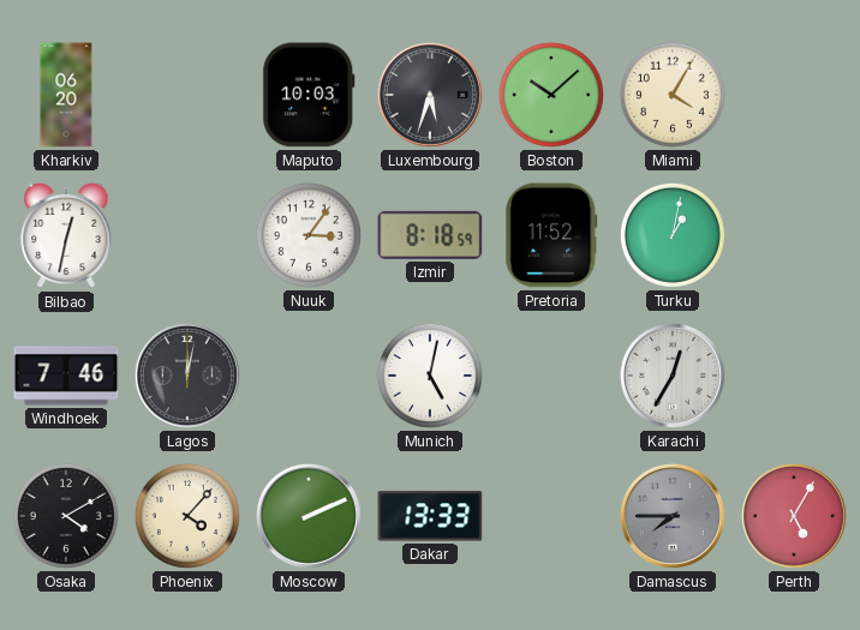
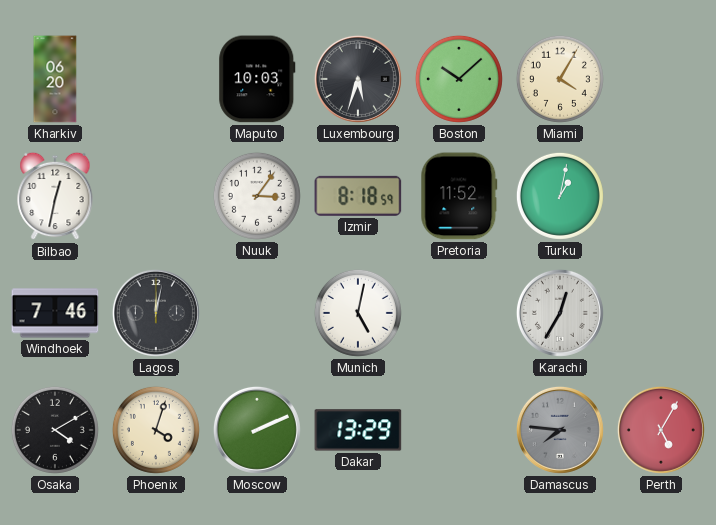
Phoenix: 4:07 -> 4:03
Dakar: 13:33 -> 13:29
Damascus: 7:45 -> 7:46
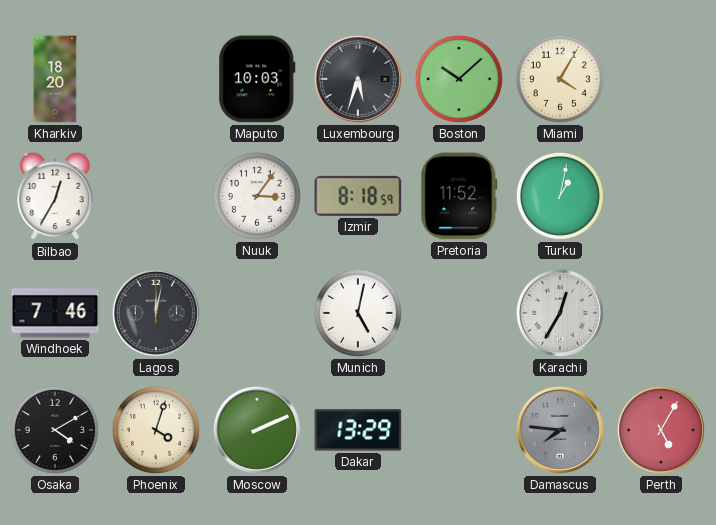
Kharkiv: 06:20 -> 18:20
Bilbao: 12:32 -> 12:35
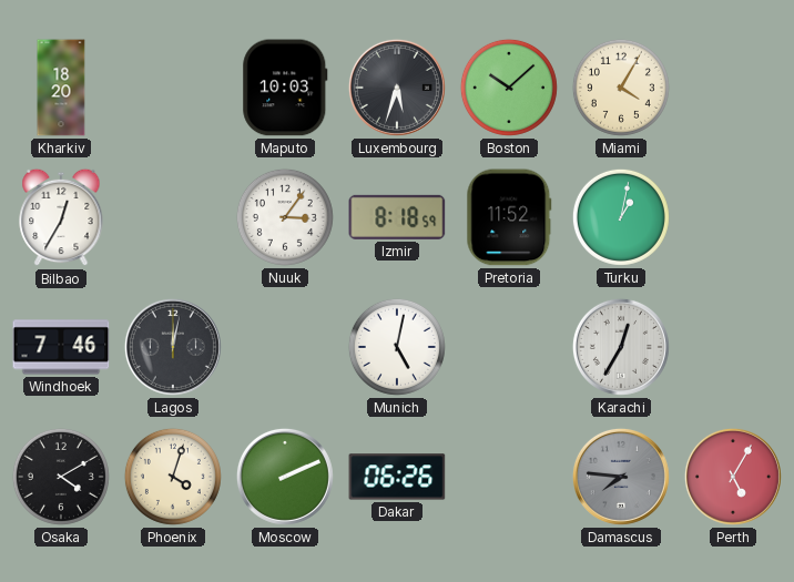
Dakar: 13:29 -> 06:26
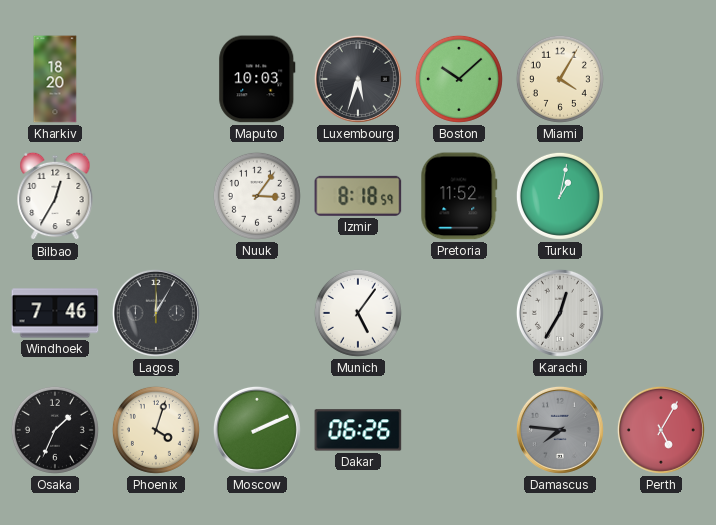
Lagos: 12:02 -> 12:05
Munich: 5:02 -> 5:06
Osaka: 4:10 -> 1:34
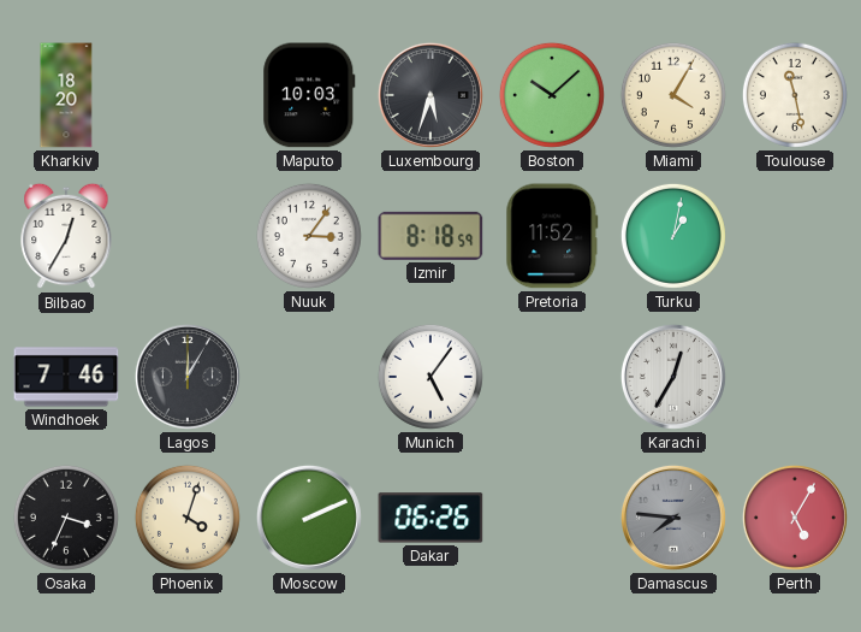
Toulouse: none -> 11:28
Osaka: 1:34 -> 3:34
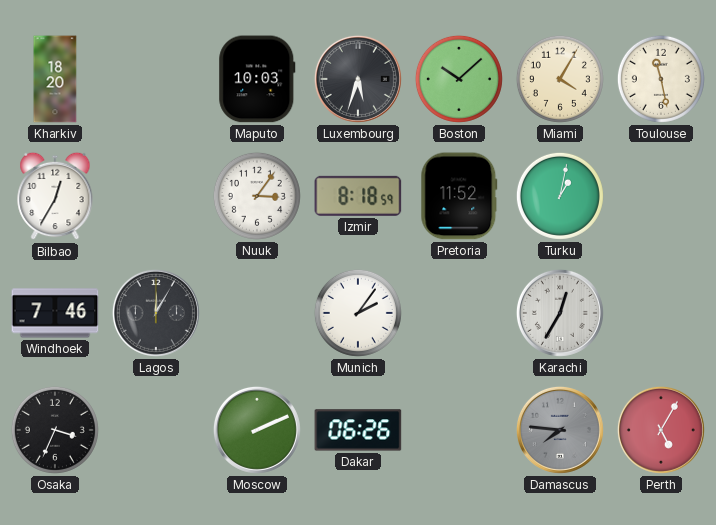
Munich: 5:06 -> 2:06
Phoenix: 4:03 -> none
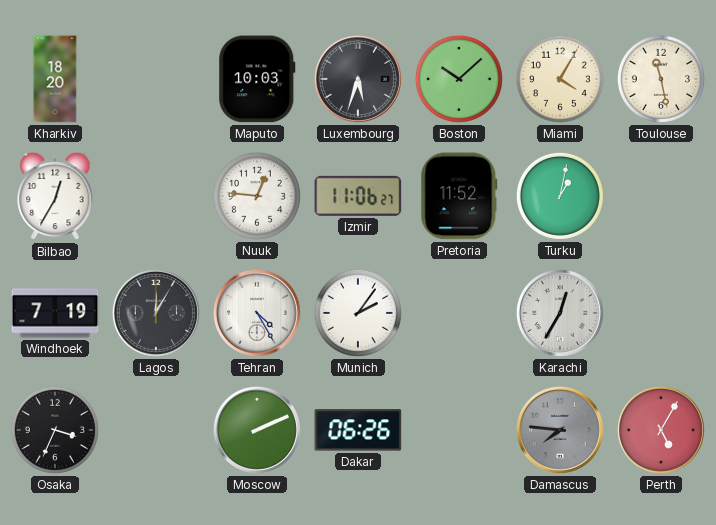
Nuuk: 3:06 -> 12:46
Izmir: 8:18 -> 11:06
Windhoek: 7:46 -> 7:19
Tehran: none -> 4:25
